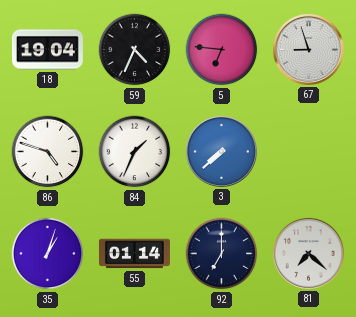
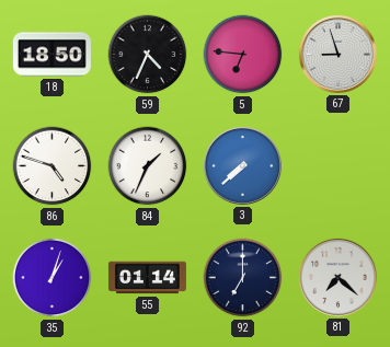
18: 19:04 -> 18:50
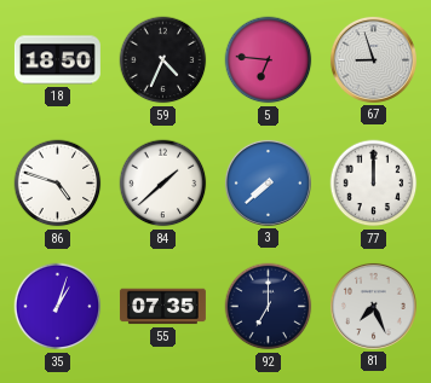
84: 1:34 -> 1:38
77: none -> 12:00
55: 01:14 -> 07:35
81: 7:22 -> 7:26
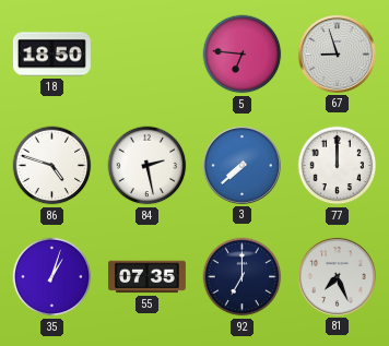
59: 4:34 -> none
84: 1:38 -> 2:28
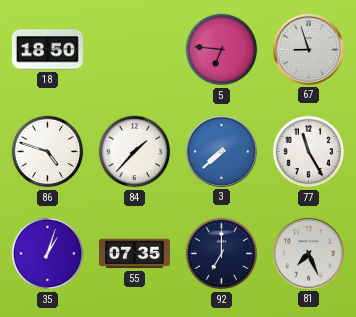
84: 2:28 -> 1:37
77: 12:00 -> 11:25
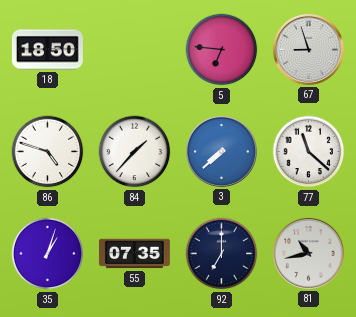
77: 11:25 -> 11:22
81: 7:26 -> 10:43
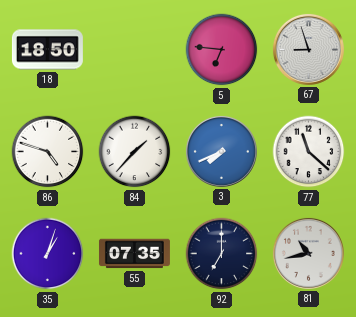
3: 7:38 -> 7:41
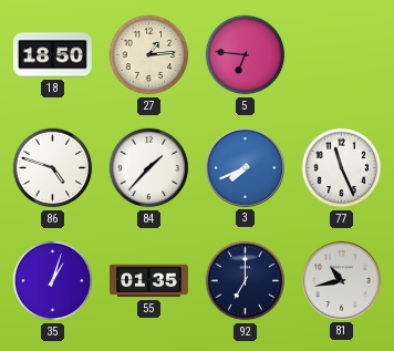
27: none -> 1:14
67: 8:57 -> none
77: 11:22 -> 11:26
55: 07:35 -> 01:35
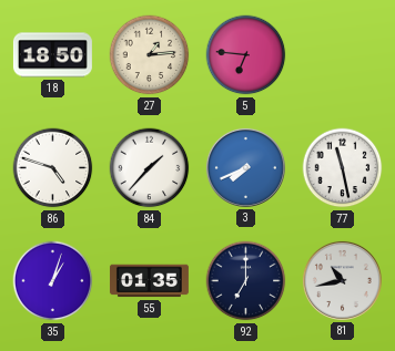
77: 11:26 -> 11:28
